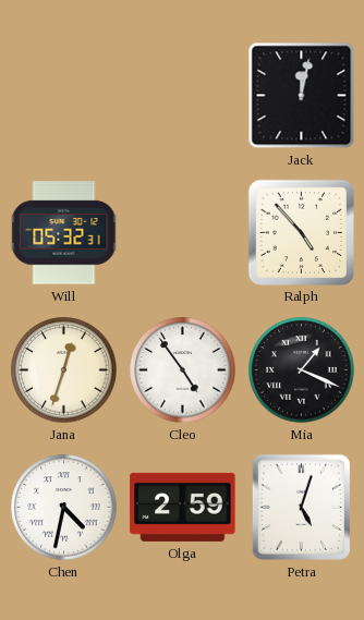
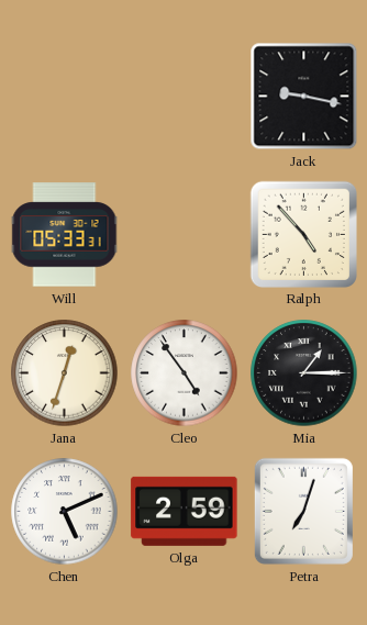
Jack: 12:02 -> 9:17
Will: 05:32 -> 05:33
Mia: 1:19 -> 1:15
Chen: 4:32 -> 5:11
Petra: 5:03 -> 7:03
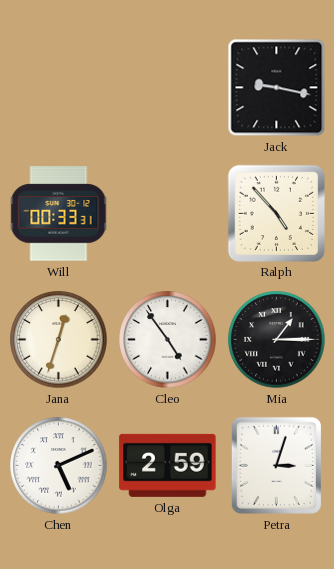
Will: 05:33 -> 00:33
Petra: 7:03 -> 3:03
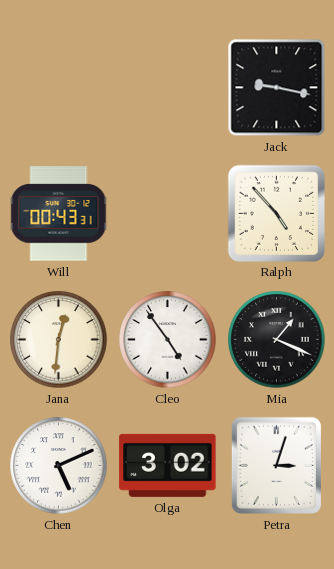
Will: 00:33 -> 00:43
Jana: 12:33 -> 12:31
Mia: 1:15 -> 1:19
Olga: 2:59 -> 3:02
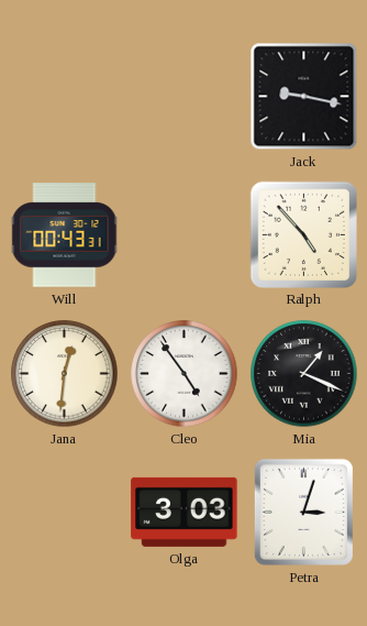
Chen: 5:11 -> none
Olga: 3:02 -> 3:03
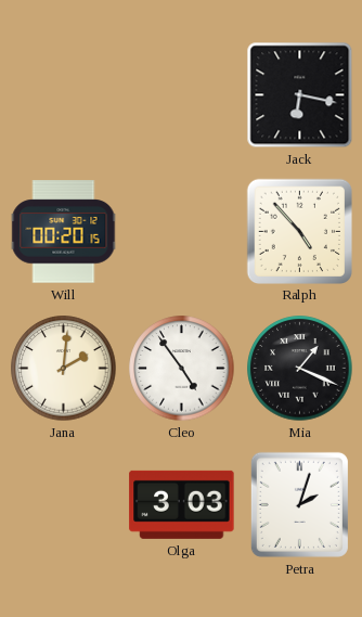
Jack: 9:17 -> 6:17
Will: 00:43 -> 00:20
Jana: 12:31 -> 2:01
Petra: 3:03 -> 2:03
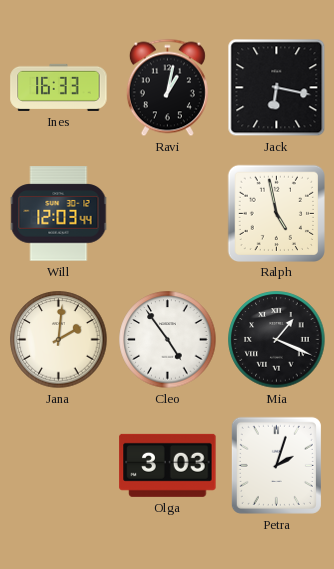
Ines: none -> 16:33
Ravi: none -> 1:02
Will: 00:20 -> 12:03
Ralph: 4:53 -> 4:58
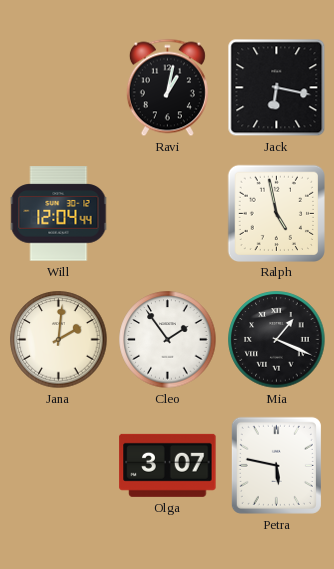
Ines: 16:33 -> none
Will: 12:03 -> 12:04
Cleo: 4:54 -> 1:54
Olga: 3:03 -> 3:07
Petra: 2:03 -> 5:47
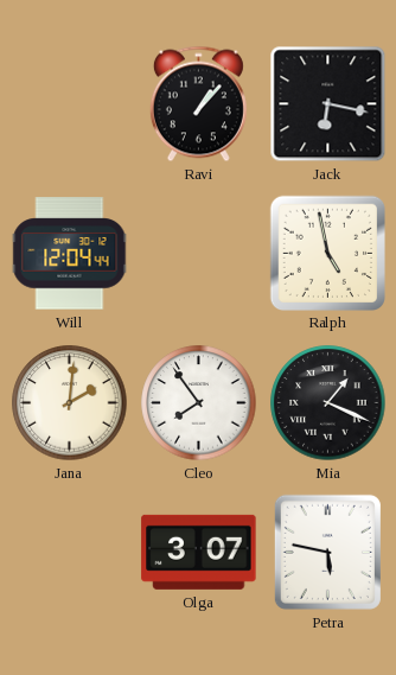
Ravi: 1:02 -> 1:07
Cleo: 1:54 -> 7:54
